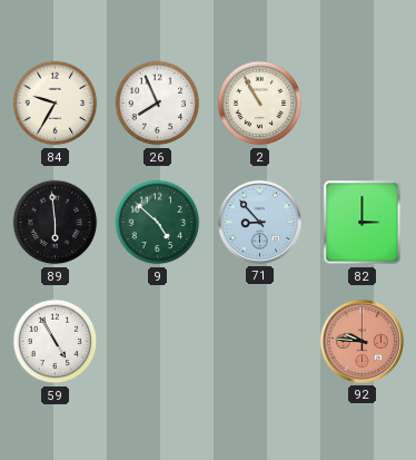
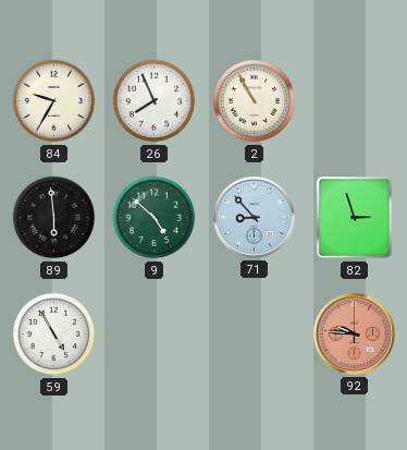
82: 3:00 -> 2:57
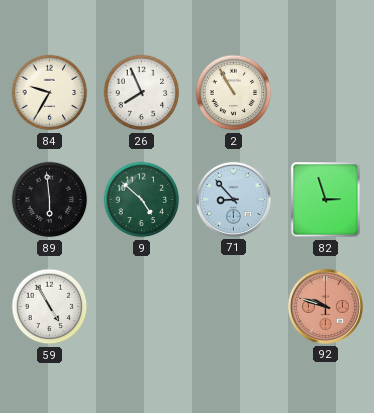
92: 9:46 -> 9:48
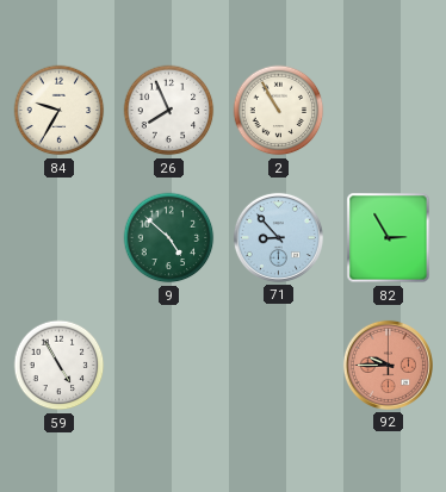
89: 5:59 -> none
82: 2:57 -> 2:55
92: 9:48 -> 9:45
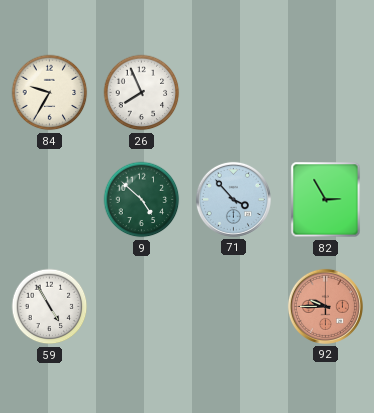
2: 10:55 -> none
71: 8:53 -> 3:53
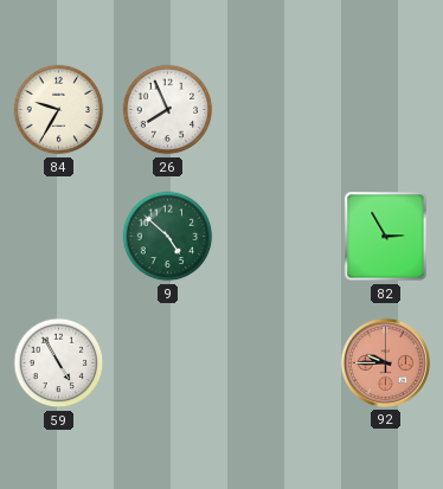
71: 3:53 -> none
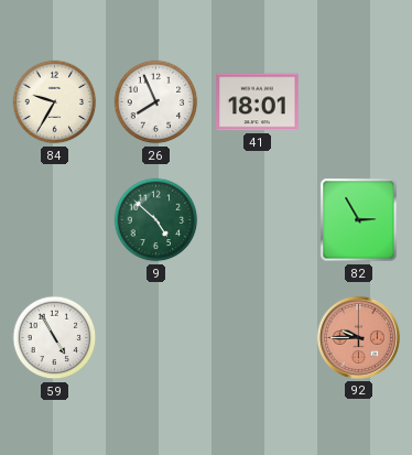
41: none -> 18:01
